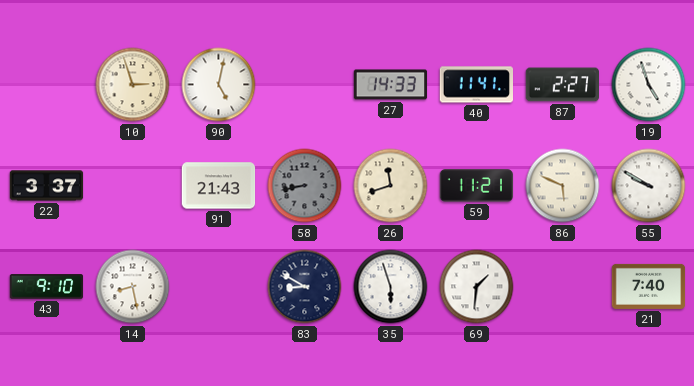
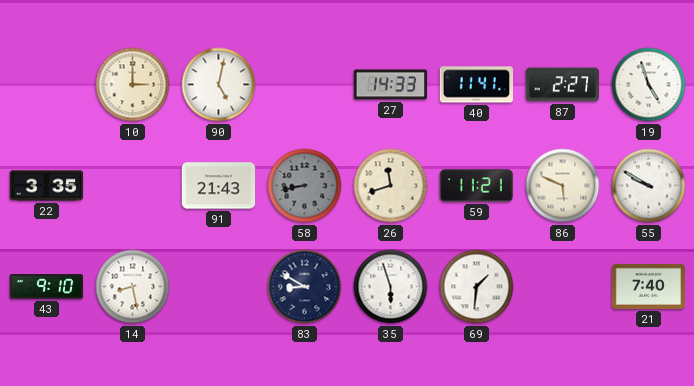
10: 2:57 -> 3:00
22: 3:37 -> 3:35
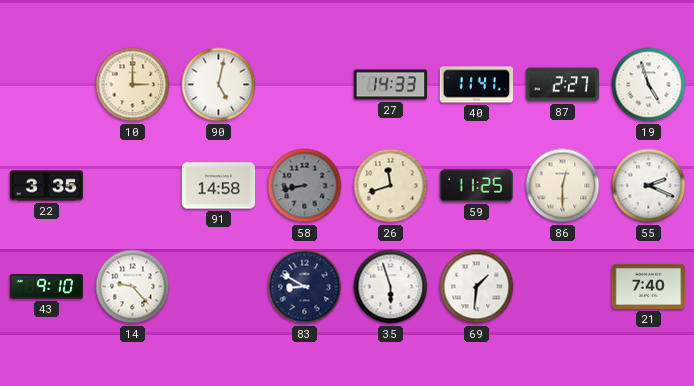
91: 21:43 -> 14:58
59: 11:21 -> 11:25
86: 5:49 -> 12:30
55: 9:50 -> 2:19
14: 8:28 -> 9:23
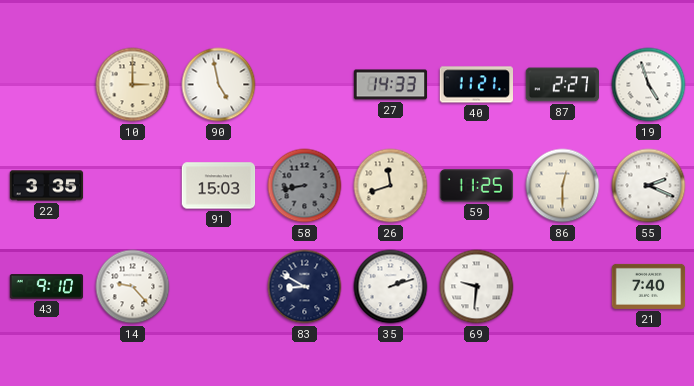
90: 5:02 -> 4:58
40: 11:41 -> 11:21
91: 14:58 -> 15:03
35: 5:57 -> 2:12
69: 1:31 -> 9:31
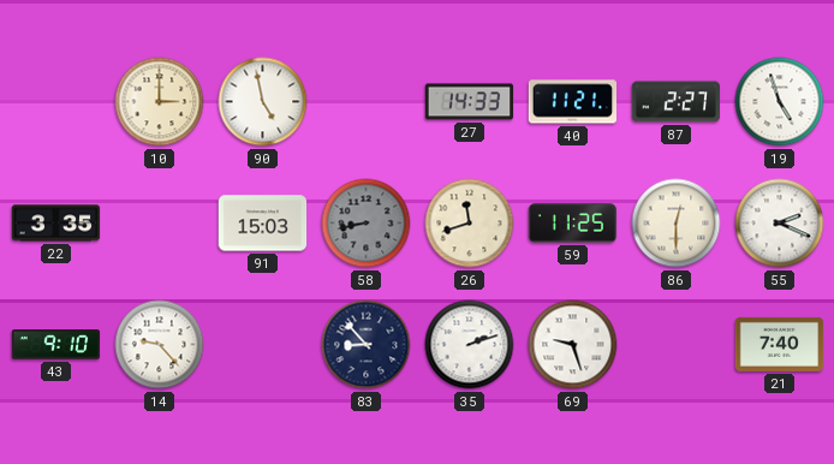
83: 8:50 -> 8:53
69: 9:31 -> 9:27
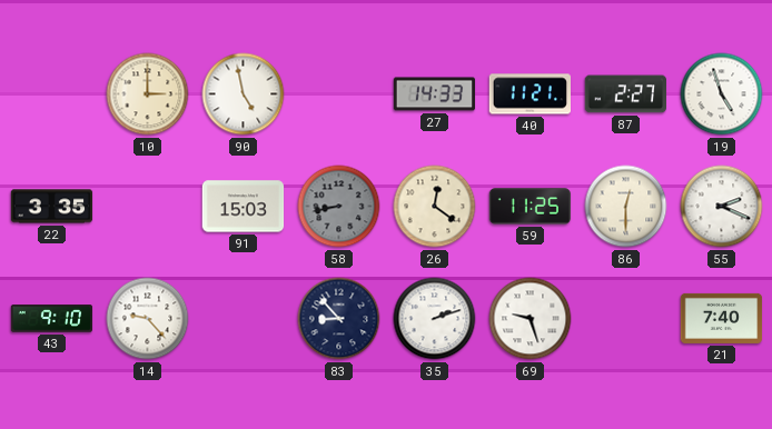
26: 11:42 -> 12:21
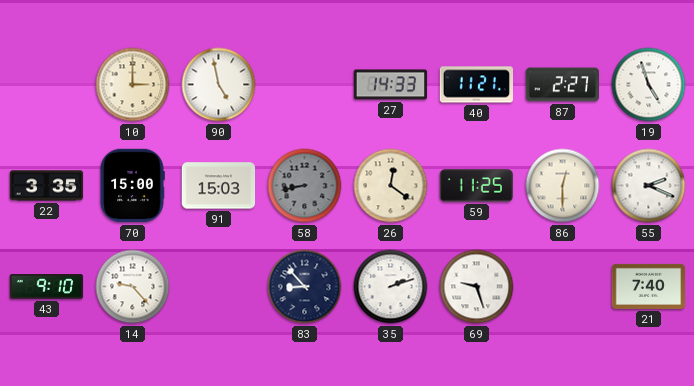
70: none -> 15:00
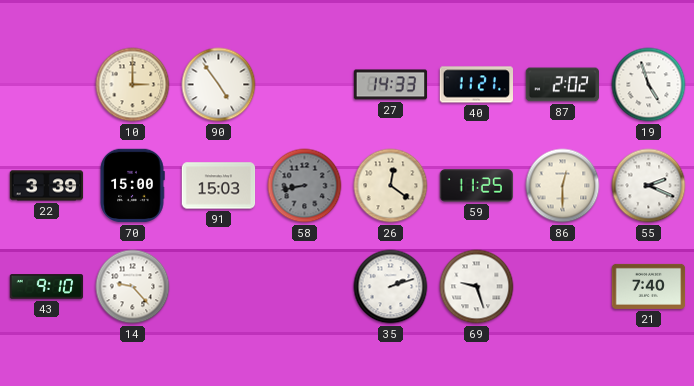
90: 4:58 -> 4:54
87: 2:27 -> 2:02
22: 3:35 -> 3:39
83: 8:53 -> none
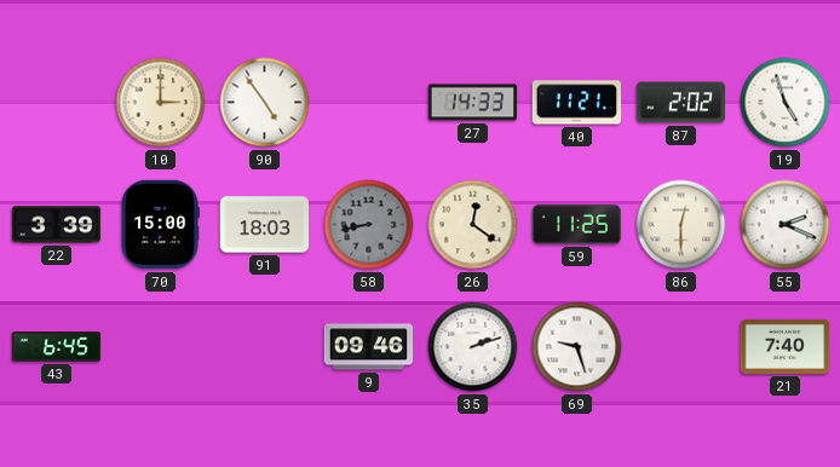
91: 15:03 -> 18:03
43: 9:10 -> 6:45
14: 9:23 -> none
9: none -> 09:46
